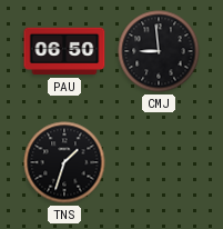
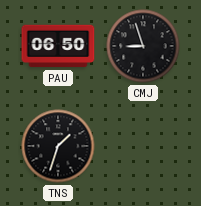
CMJ: 8:59 -> 8:57
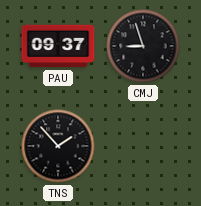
PAU: 06:50 -> 09:37
TNS: 1:33 -> 1:53
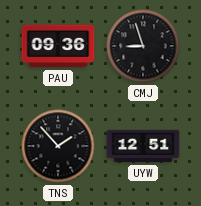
PAU: 09:37 -> 09:36
UYW: none -> 12:51
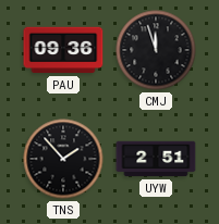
CMJ: 8:57 -> 11:57
UYW: 12:51 -> 2:51
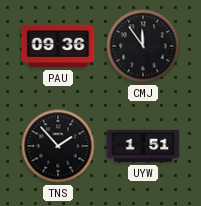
CMJ: 11:57 -> 11:54
UYW: 2:51 -> 1:51
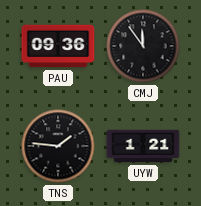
TNS: 1:53 -> 1:46
UYW: 1:51 -> 1:21
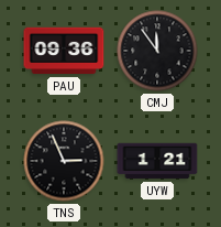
TNS: 1:46 -> 2:56
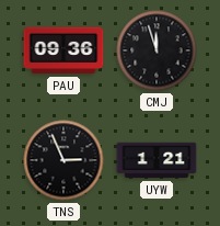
CMJ: 11:54 -> 11:57
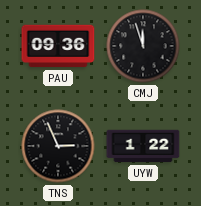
UYW: 1:21 -> 1:22
